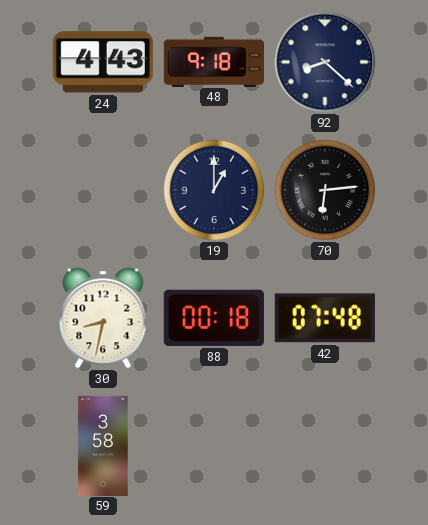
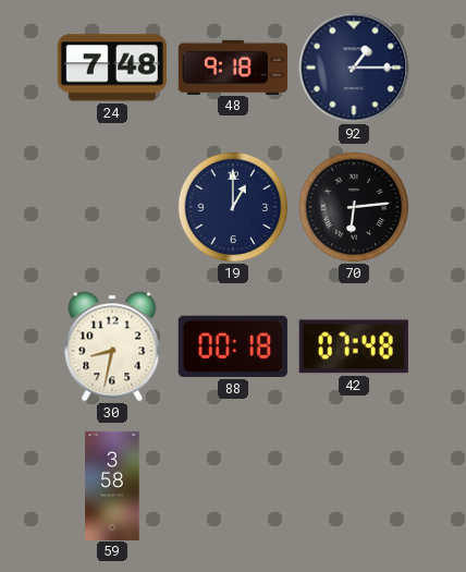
24: 4:43 -> 7:48
92: 8:22 -> 1:15
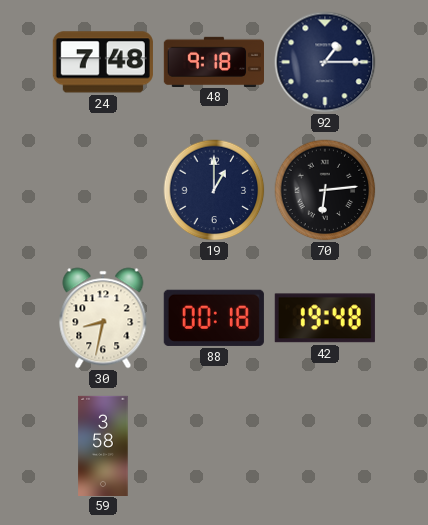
42: 07:48 -> 19:48
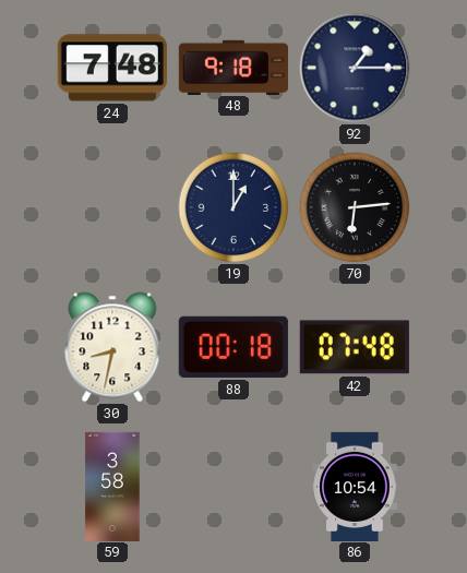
42: 19:48 -> 07:48
86: none -> 10:54
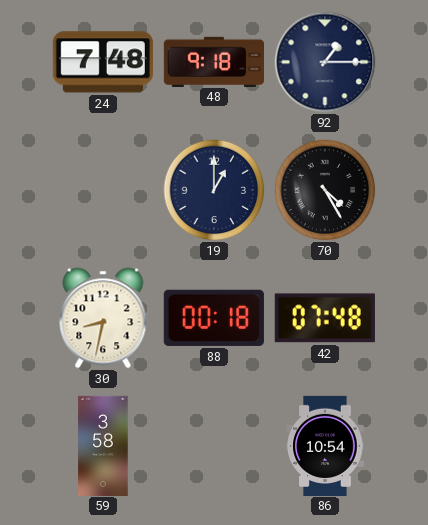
70: 6:14 -> 4:25
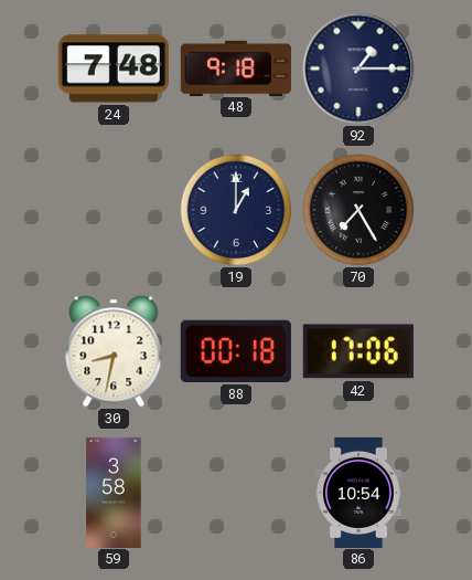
70: 4:25 -> 7:25
42: 07:48 -> 17:06
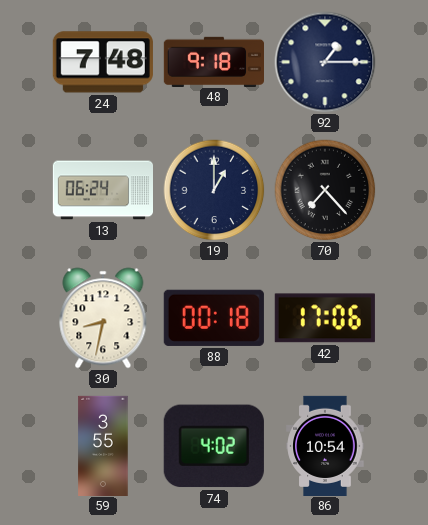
13: none -> 06:24
70: 7:25 -> 7:23
59: 3:58 -> 3:55
74: none -> 4:02
